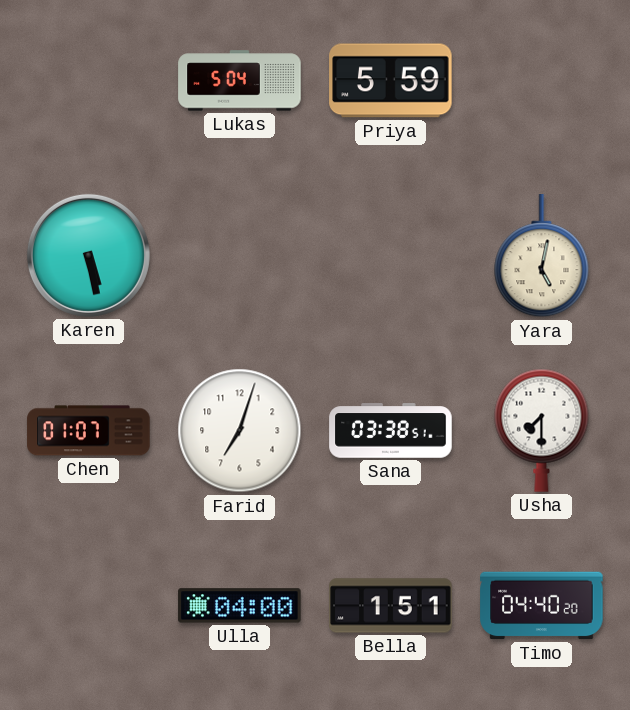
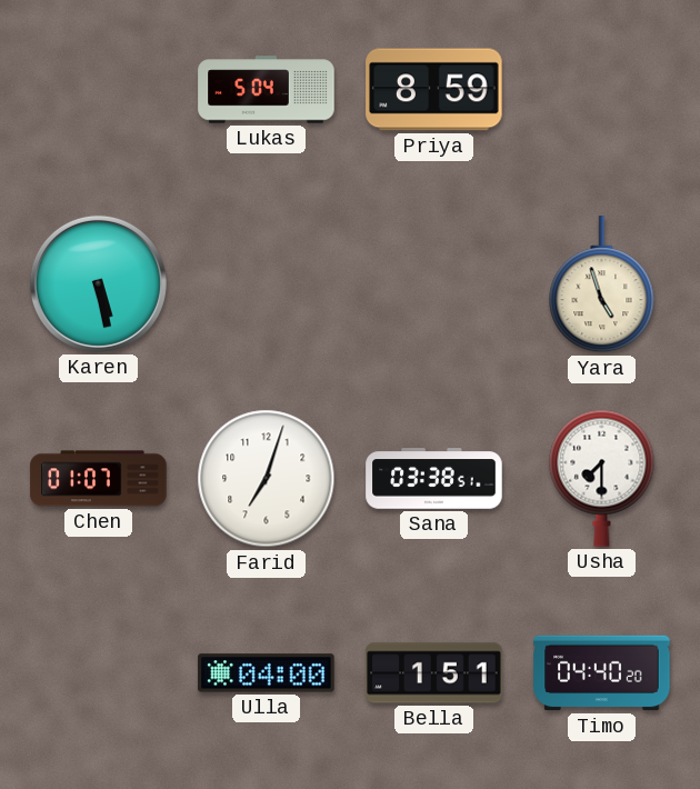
Priya: 5:59 -> 8:59
Yara: 5:02 -> 4:57
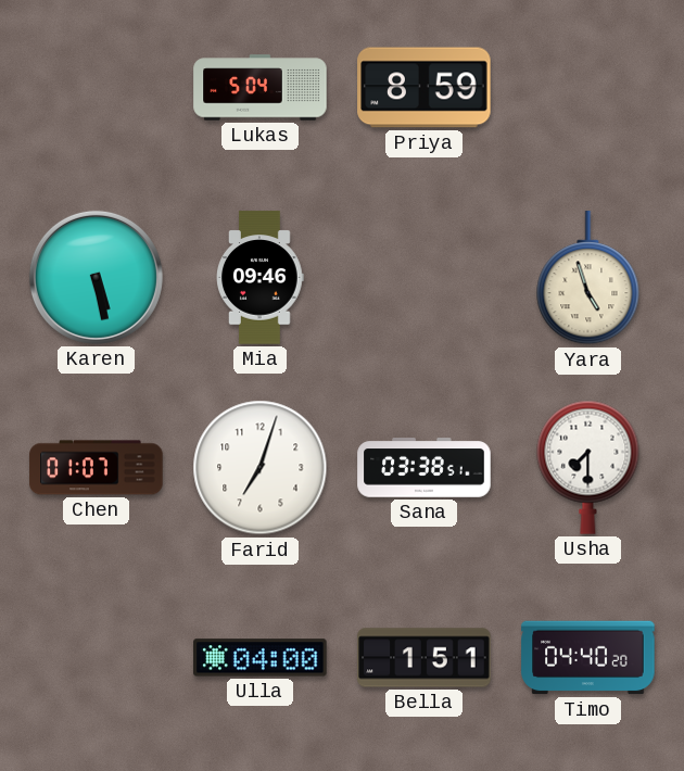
Mia: none -> 09:46
